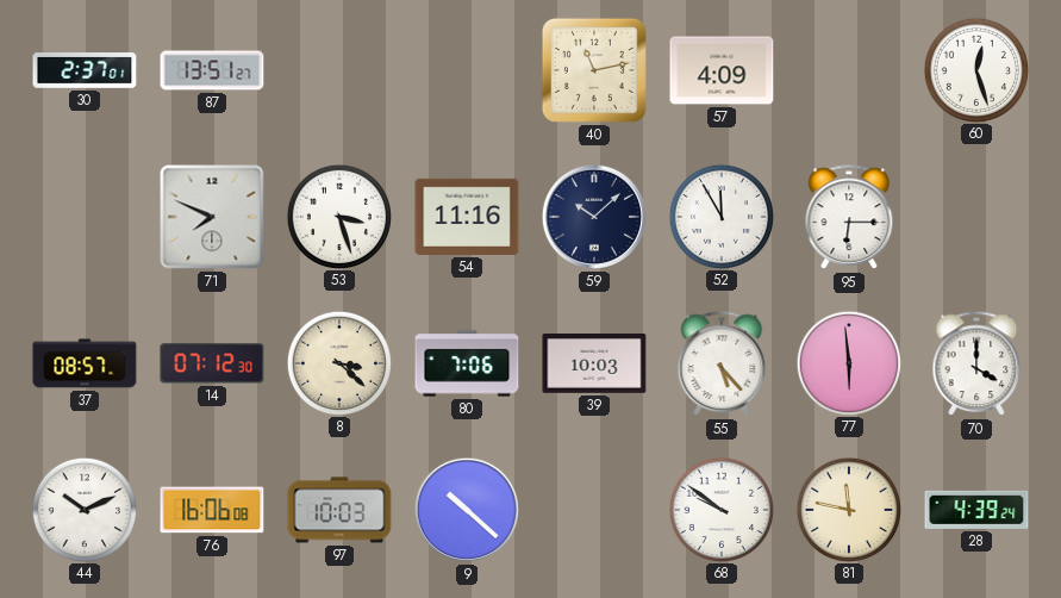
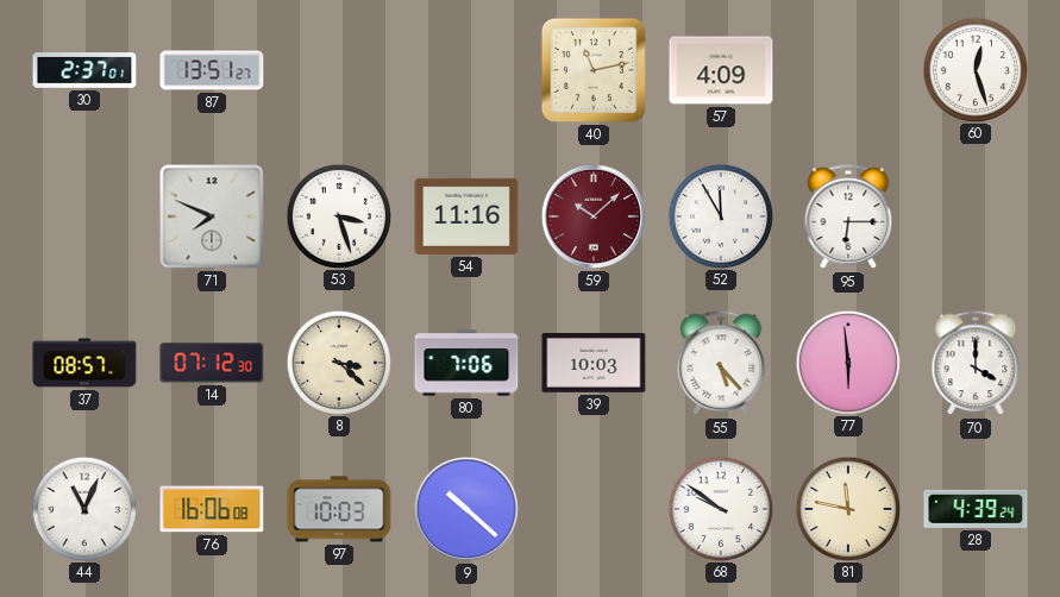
59 dial: navy -> burgundy
44: 10:11 -> 11:04
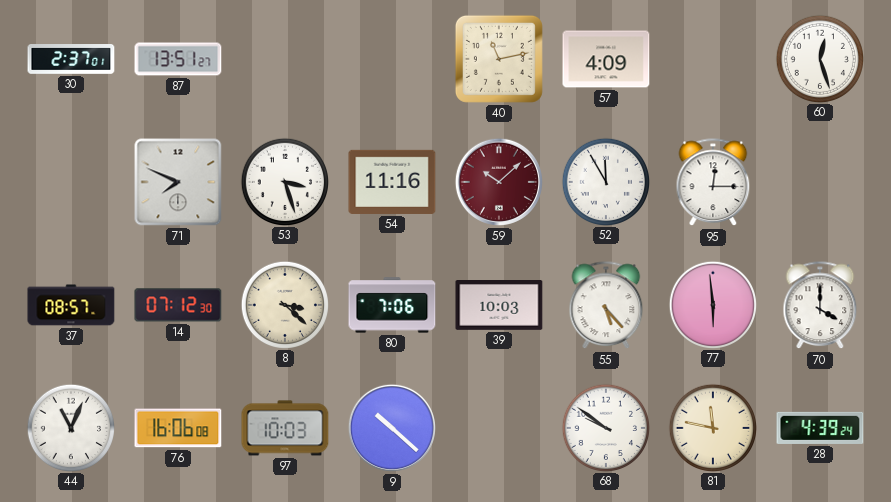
95: 6:15 -> 12:15
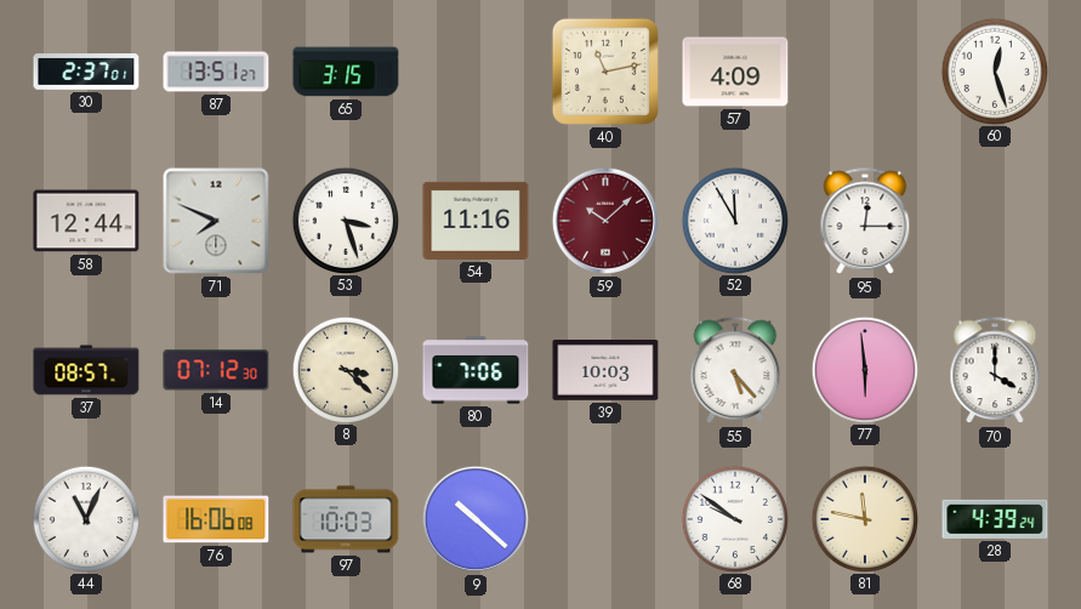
65: none -> 3:15
58: none -> 12:44
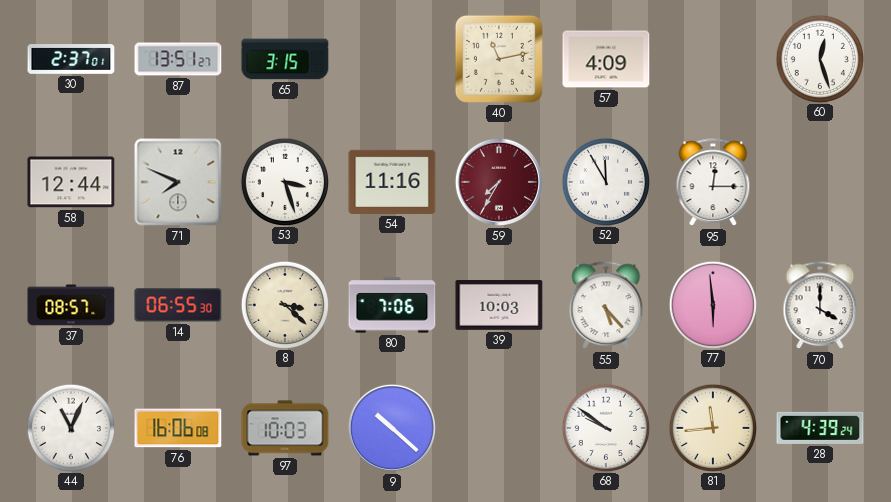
59: 10:08 -> 7:35
14: 07:12 -> 06:55
81: 11:47 -> 11:44
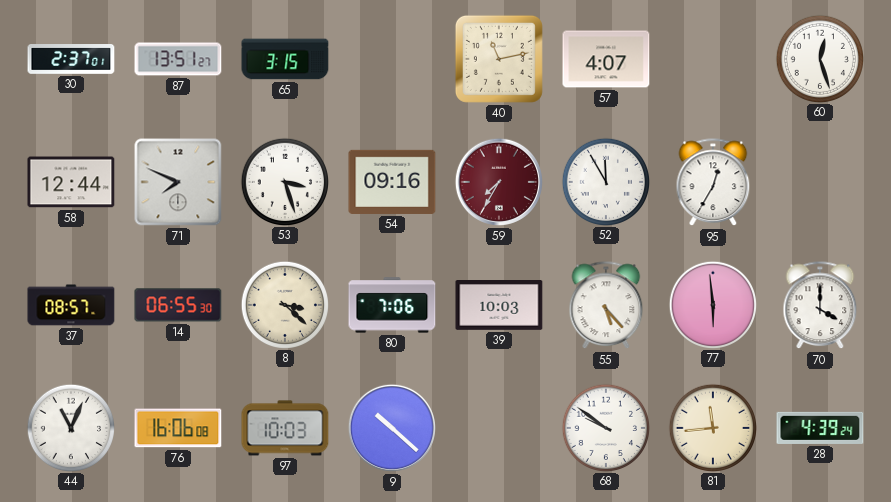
57: 4:09 -> 4:07
54: 11:16 -> 09:16
95: 12:15 -> 12:35
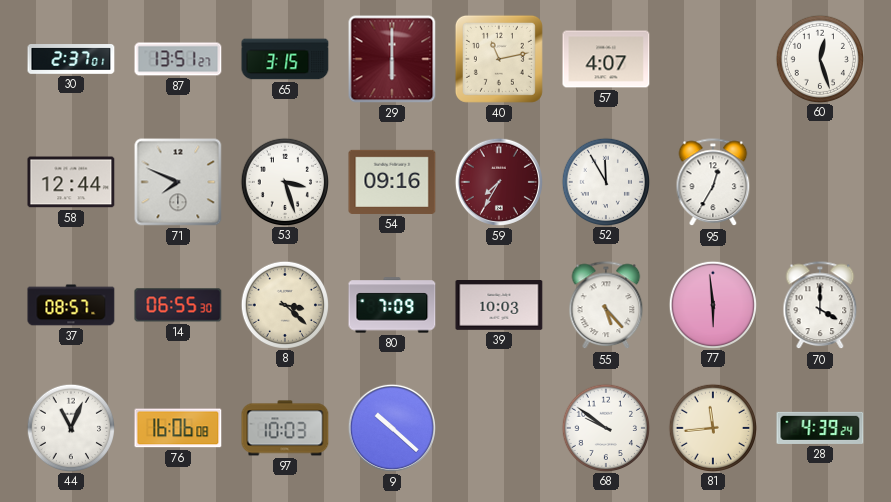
29: none -> 6:00
80: 7:06 -> 7:09
